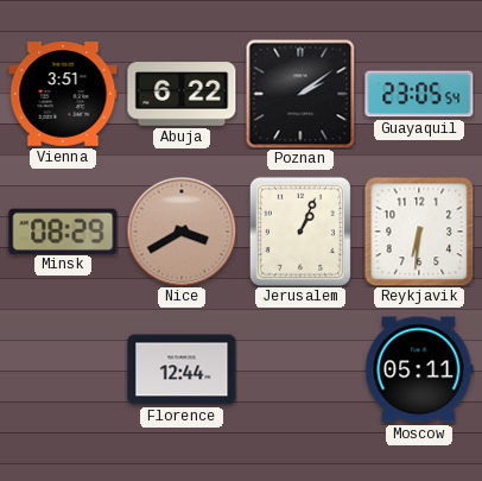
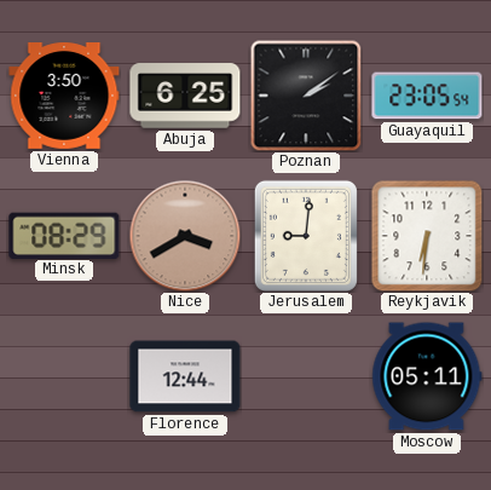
Vienna: 3:51 -> 3:50
Abuja: 6:22 -> 6:25
Jerusalem: 1:04 -> 9:01
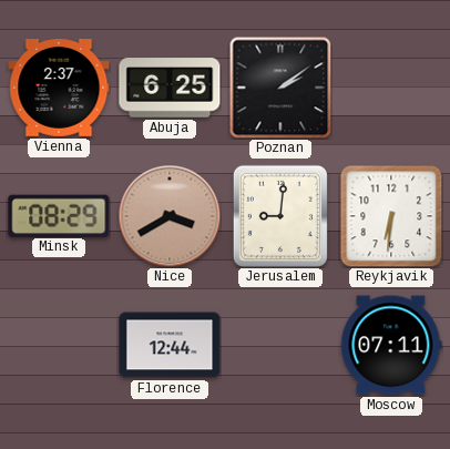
Vienna: 3:50 -> 2:37
Guayaquil: 23:05 -> none
Moscow: 05:11 -> 07:11
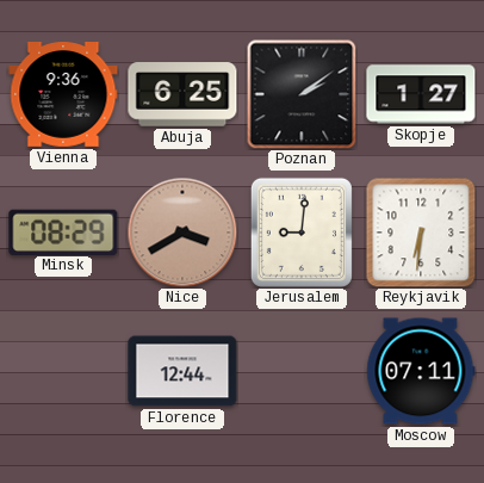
Vienna: 2:37 -> 9:36
Skopje: none -> 1:27
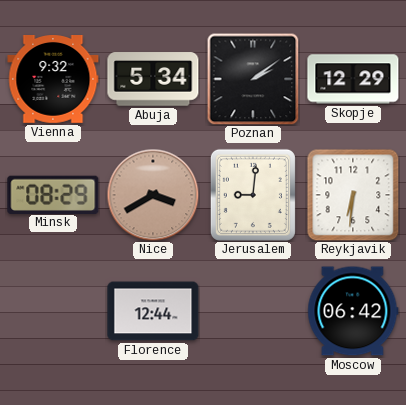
Vienna: 9:36 -> 9:32
Abuja: 6:25 -> 5:34
Skopje: 1:27 -> 12:29
Moscow: 07:11 -> 06:42
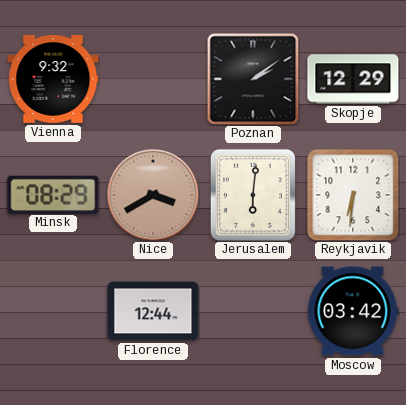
Abuja: 5:34 -> none
Jerusalem: 9:01 -> 6:01
Moscow: 06:42 -> 03:42
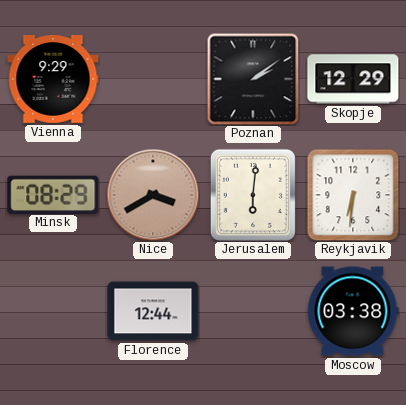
Vienna: 9:32 -> 9:29
Moscow: 03:42 -> 03:38
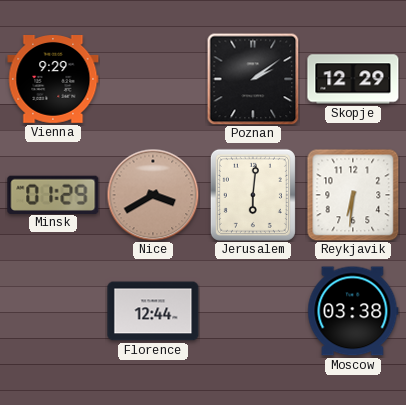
Minsk: 08:29 -> 01:29
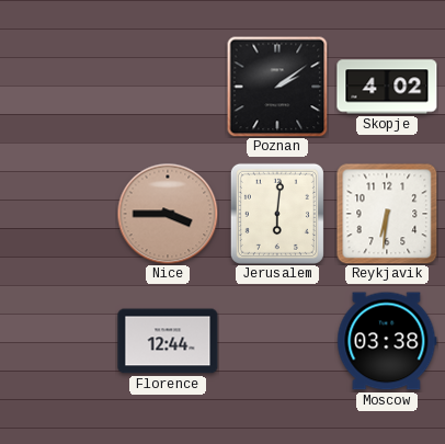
Vienna: 9:29 -> none
Skopje: 12:29 -> 4:02
Minsk: 01:29 -> none
Nice: 3:40 -> 3:45
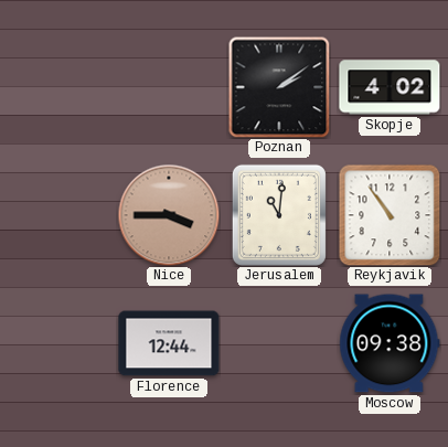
Jerusalem: 6:01 -> 11:01
Reykjavik: 6:31 -> 10:54
Moscow: 03:38 -> 09:38
